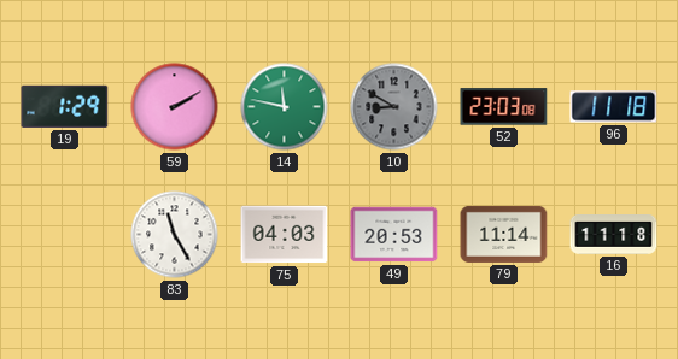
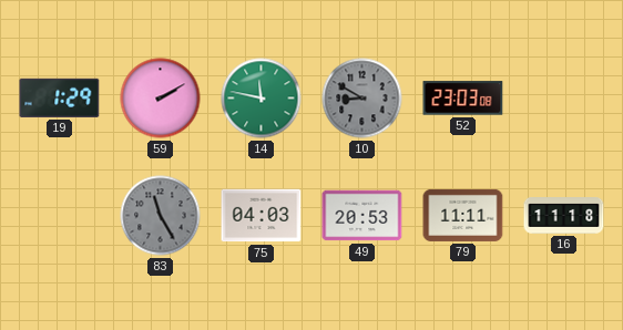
96: 11:18 -> none
83 dial: white -> grey
79: 11:14 -> 11:11
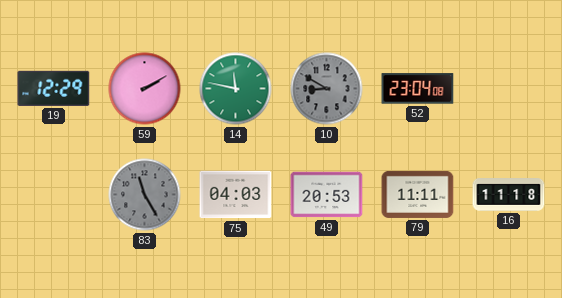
19: 1:29 -> 12:29
52: 23:03 -> 23:04
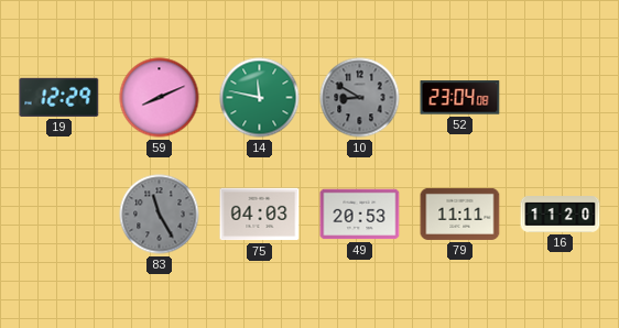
59: 2:10 -> 8:11
16: 11:18 -> 11:20
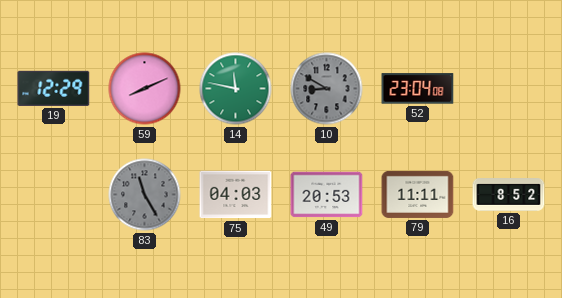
16: 11:20 -> 8:52
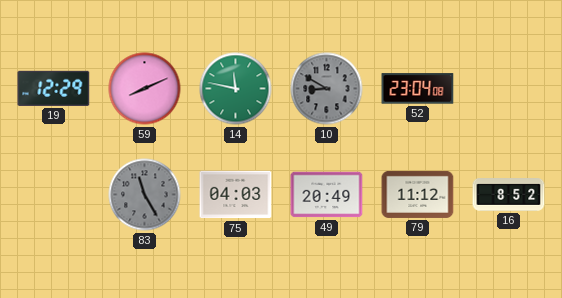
49: 20:53 -> 20:49
79: 11:11 -> 11:12
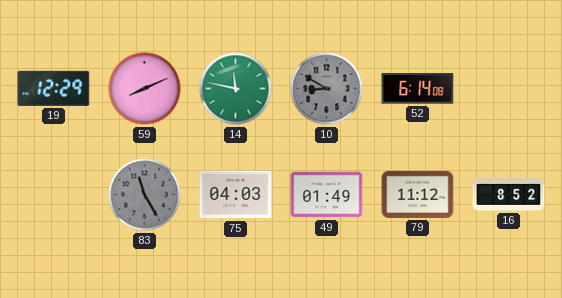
52: 23:04 -> 6:14
49: 20:49 -> 01:49
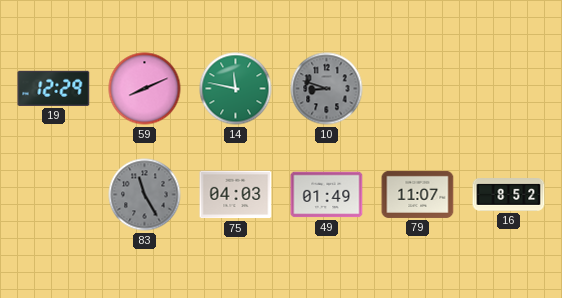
10: 8:50 -> 8:48
52: 6:14 -> none
79: 11:12 -> 11:07
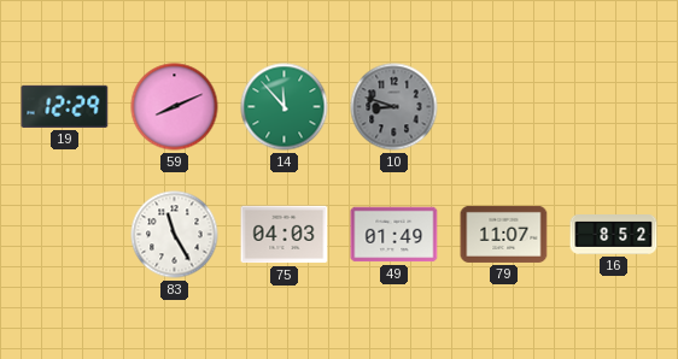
14: 11:47 -> 11:53
83 dial: grey -> white
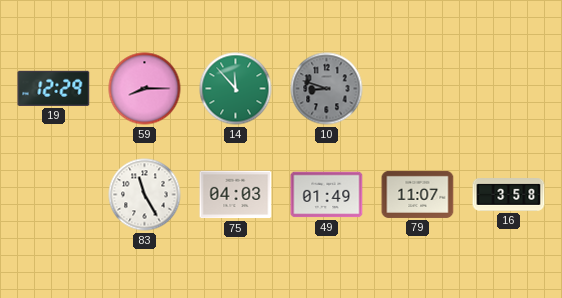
59: 8:11 -> 8:15
16: 8:52 -> 3:58
